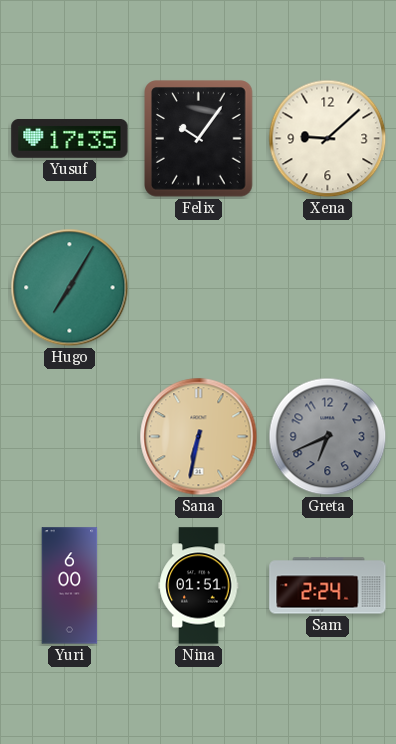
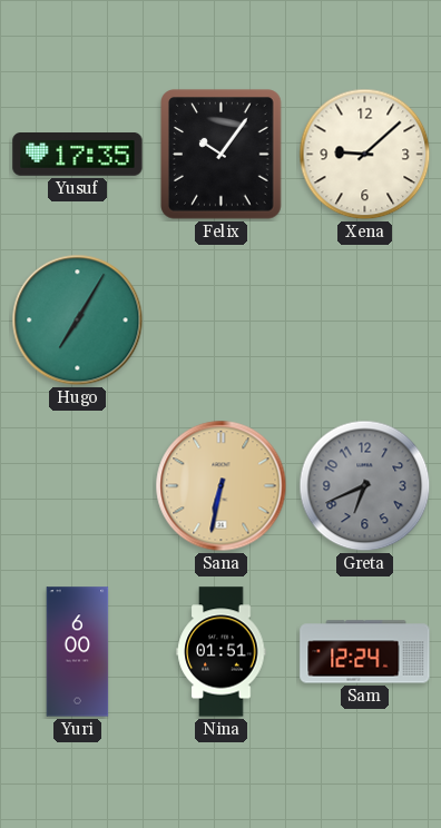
Sam: 2:24 -> 12:24
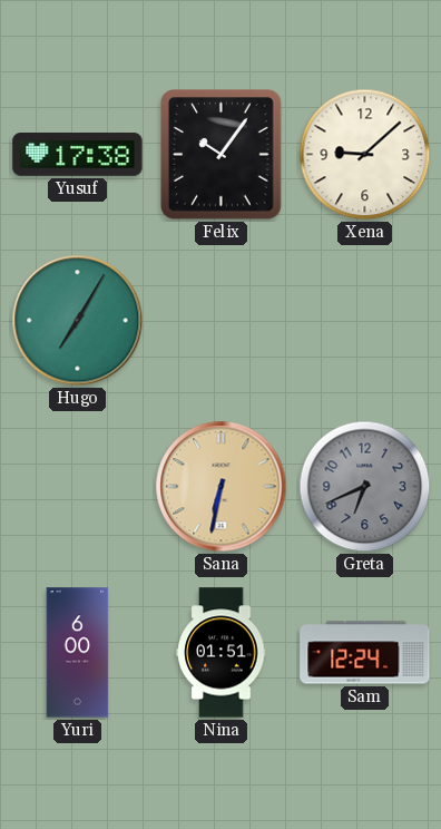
Yusuf: 17:35 -> 17:38
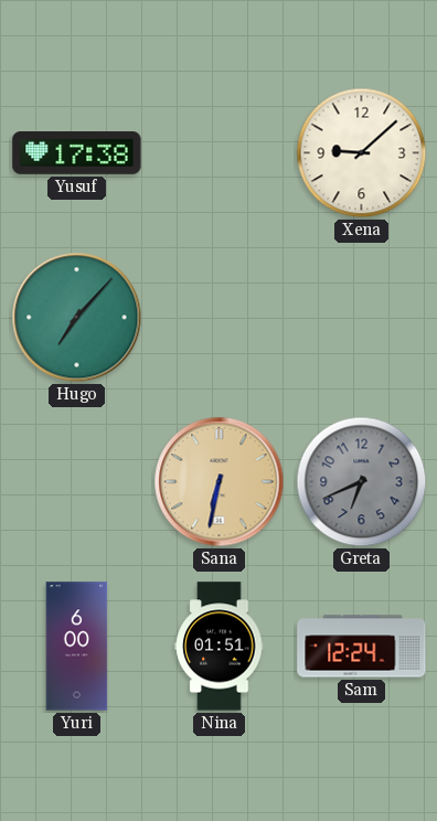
Felix: 10:06 -> none
Hugo: 7:05 -> 7:07
